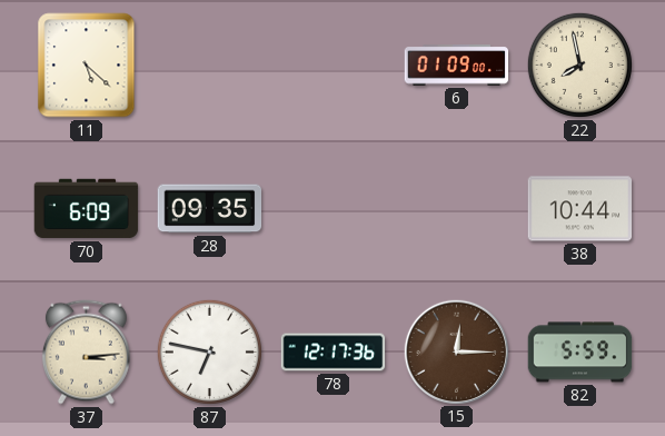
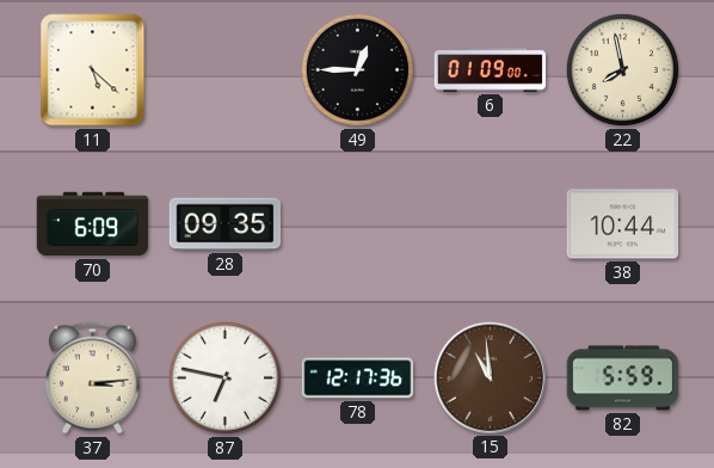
49: none -> 12:45
15: 12:15 -> 10:59
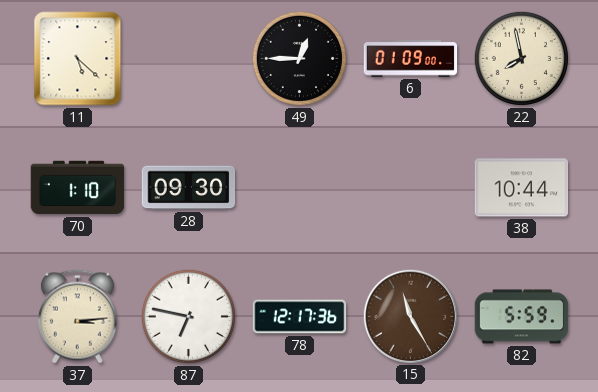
70: 6:09 -> 1:10
28: 09:35 -> 09:30
15: 10:59 -> 11:25
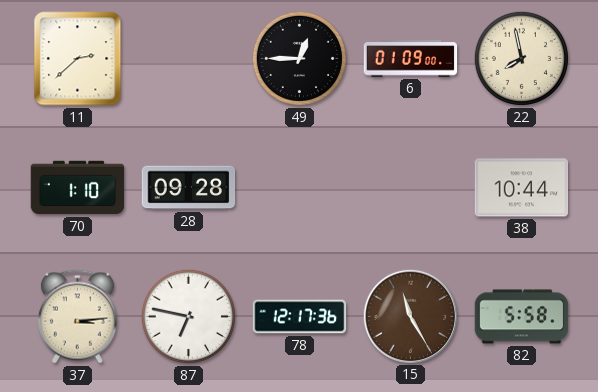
11: 5:22 -> 2:38
28: 09:30 -> 09:28
82: 5:59 -> 5:58
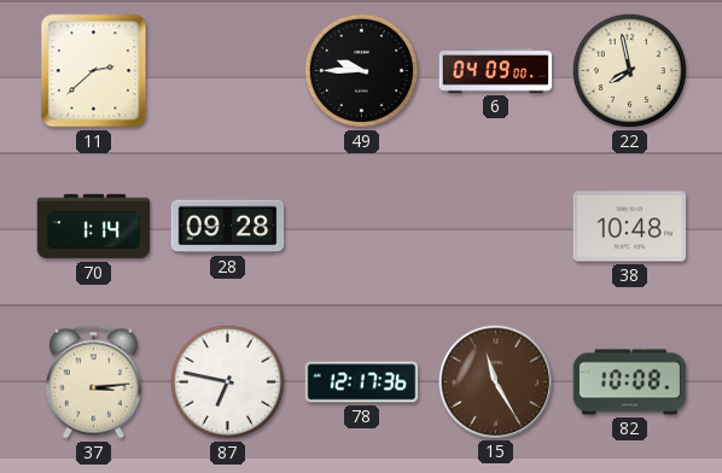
49: 12:45 -> 9:45
6: 01:09 -> 04:09
70: 1:10 -> 1:14
38: 10:44 -> 10:48
82: 5:58 -> 10:08
